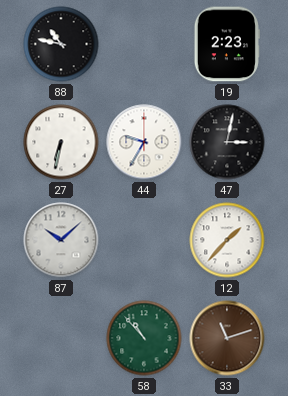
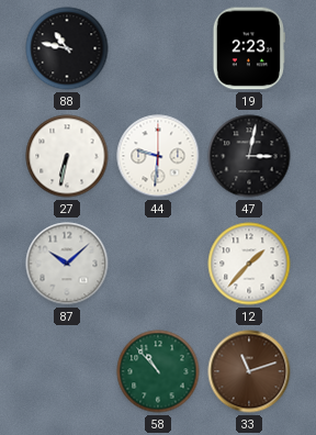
44: 9:35 -> 9:31
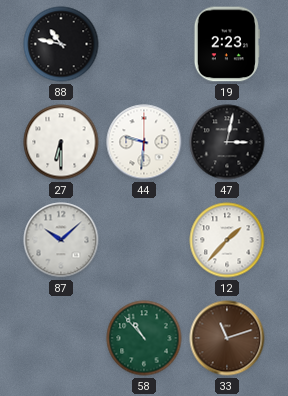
27: 6:32 -> 6:30
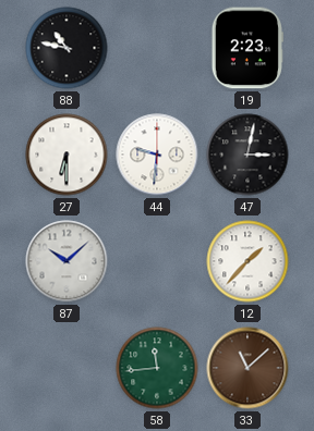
58: 10:53 -> 11:44
33: 11:12 -> 11:08
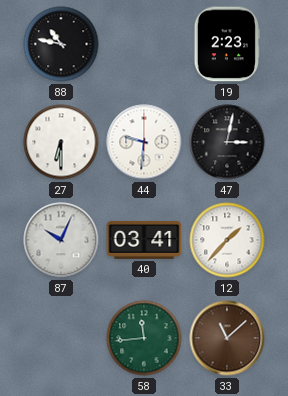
87: 10:08 -> 10:04
40: none -> 03:41
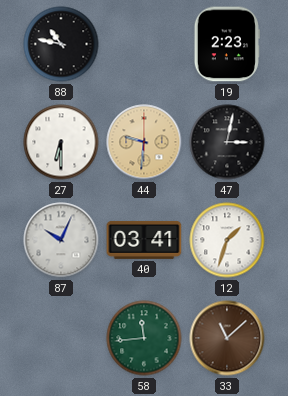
44 dial: white -> champagne
12: 1:37 -> 1:33
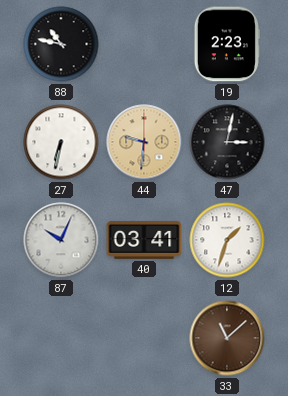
27: 6:30 -> 6:32
58: 11:44 -> none
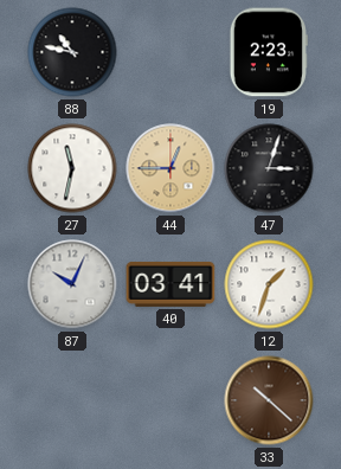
27: 6:32 -> 11:32
44: 9:31 -> 12:45
47: 3:02 -> 3:03
33: 11:08 -> 10:22
